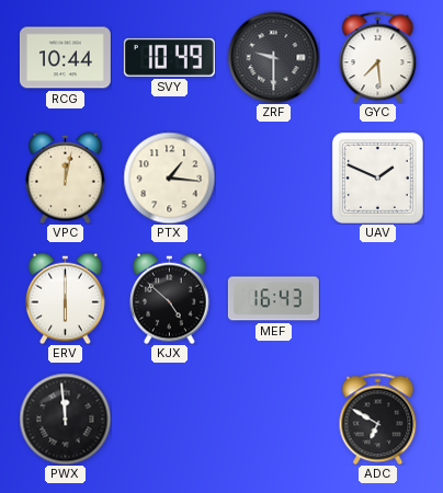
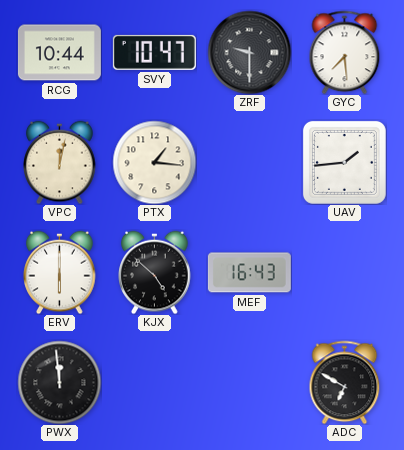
SVY: 10:49 -> 10:47
UAV: 1:49 -> 1:44
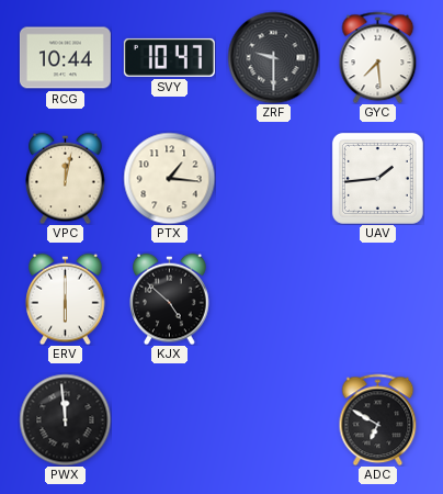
MEF: 16:43 -> none
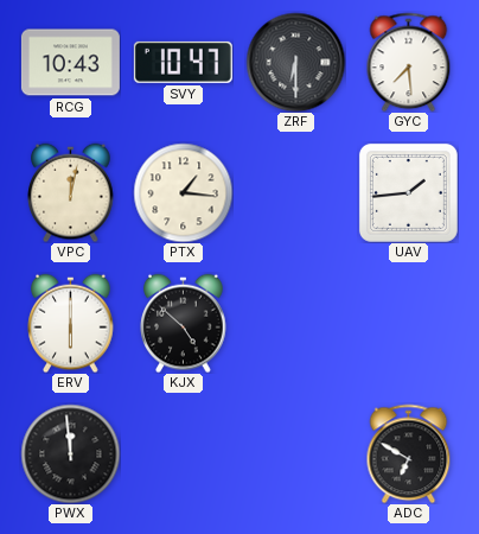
RCG: 10:44 -> 10:43
ZRF: 9:30 -> 6:30
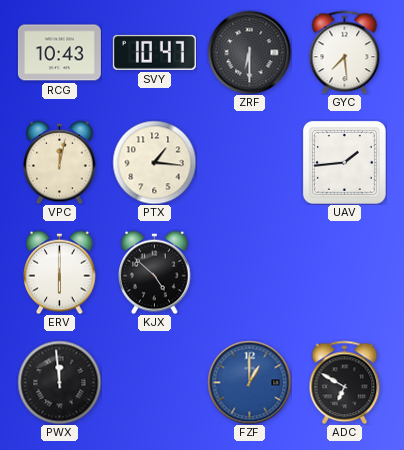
FZF: none -> 1:00
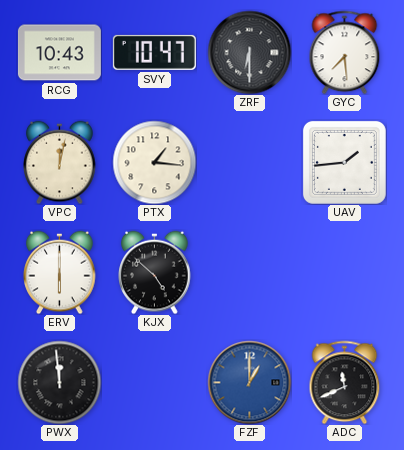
ADC: 6:50 -> 11:41
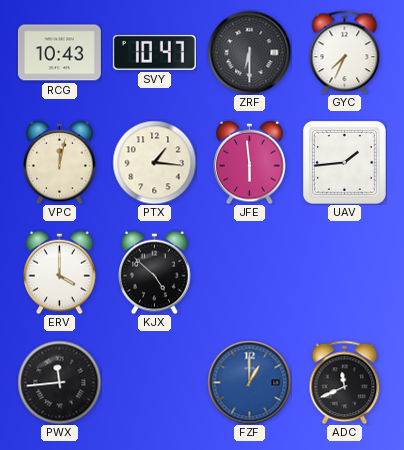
GYC: 7:29 -> 7:34
JFE: none -> 5:59
ERV: 6:00 -> 4:00
PWX: 11:59 -> 11:44
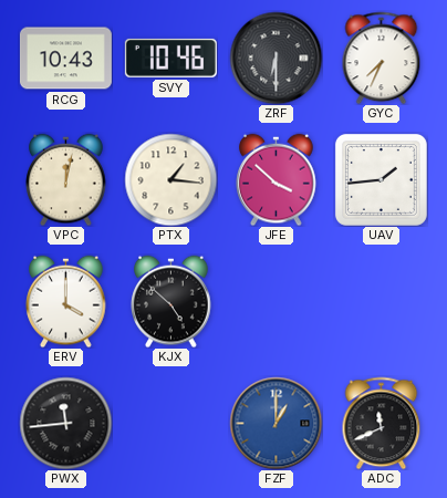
SVY: 10:47 -> 10:46
JFE: 5:59 -> 3:52
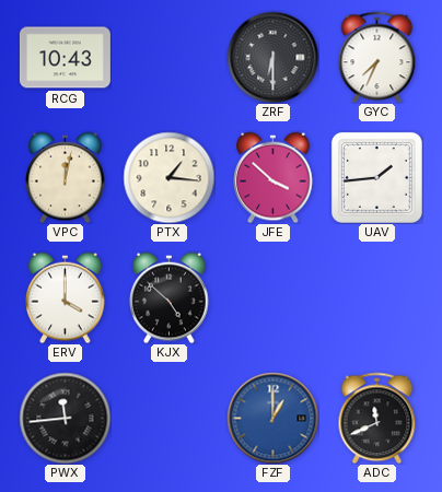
SVY: 10:46 -> none
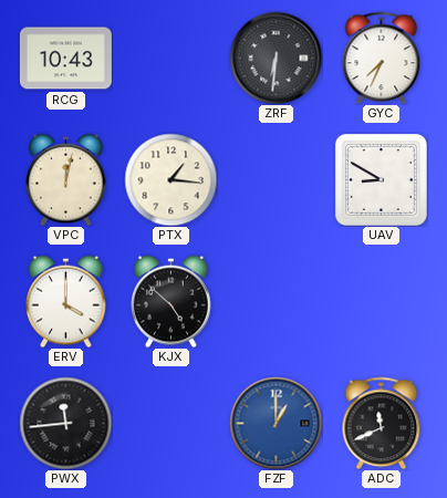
ZRF: 6:30 -> 6:31
JFE: 3:52 -> none
UAV: 1:44 -> 8:50
